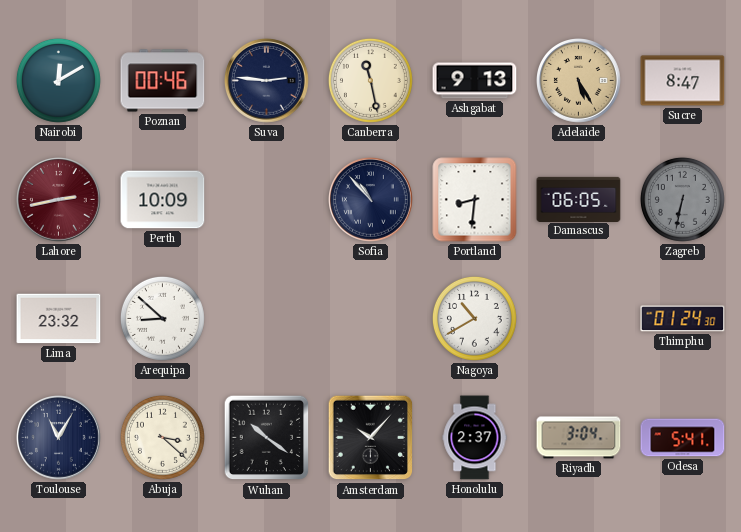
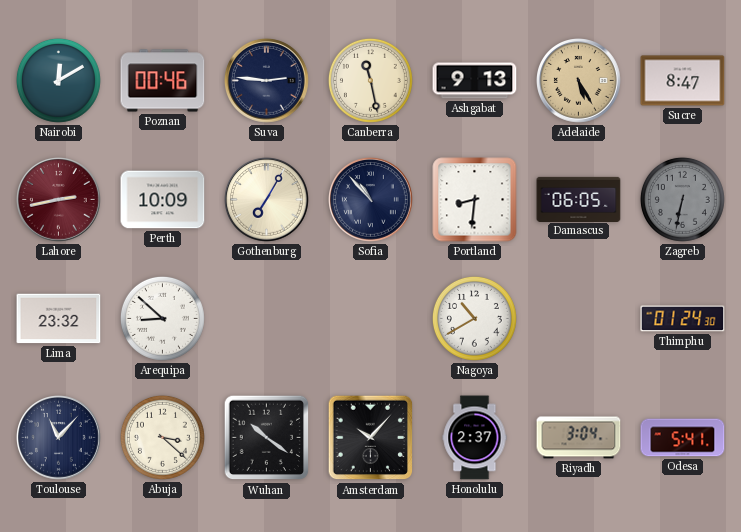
Gothenburg: none -> 7:05
Toulouse: 11:05 -> 11:07
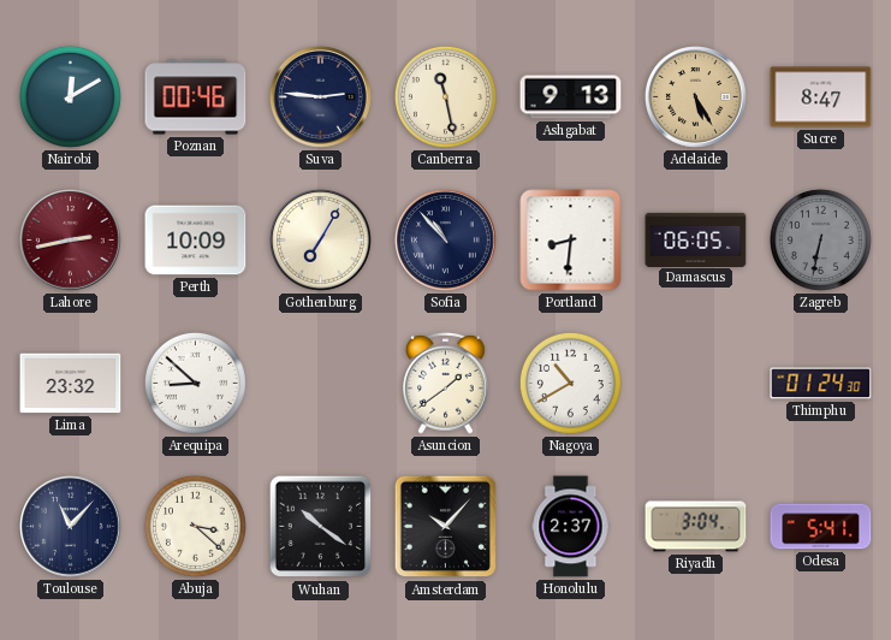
Asuncion: none -> 1:39
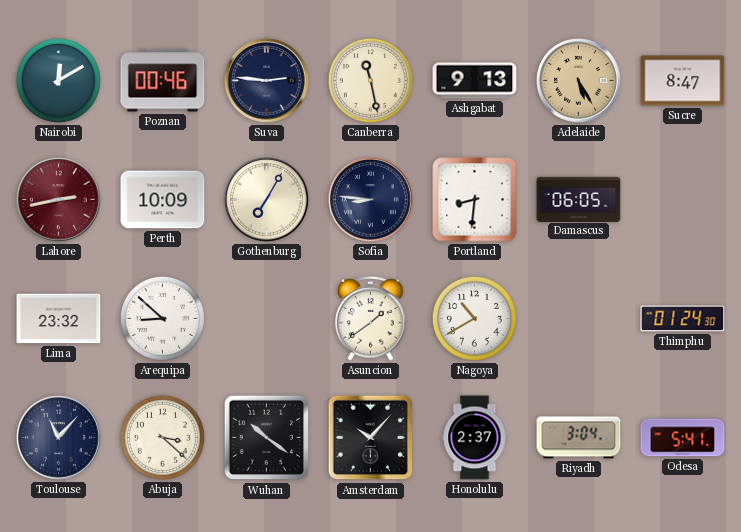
Sofia: 10:53 -> 8:46
Zagreb: 6:32 -> none
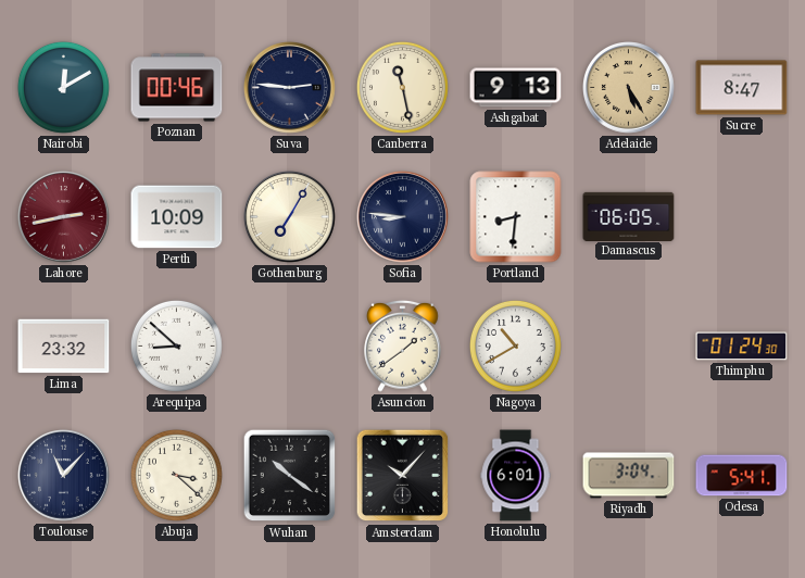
Honolulu: 2:37 -> 6:01
